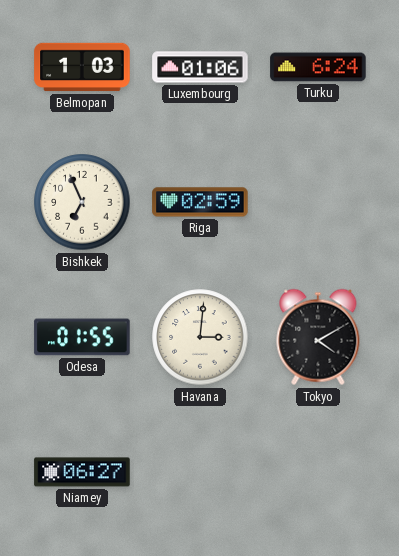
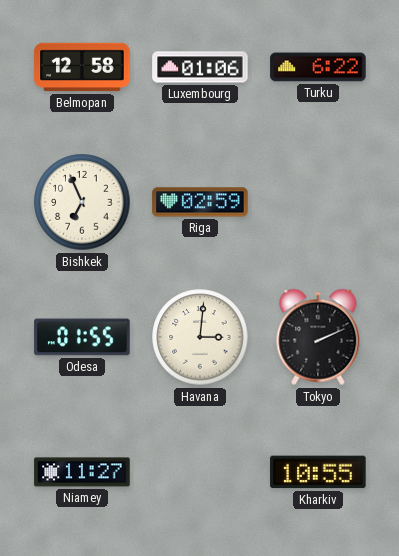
Belmopan: 1:03 -> 12:58
Turku: 6:24 -> 6:22
Tokyo: 4:10 -> 2:11
Niamey: 06:27 -> 11:27
Kharkiv: none -> 10:55
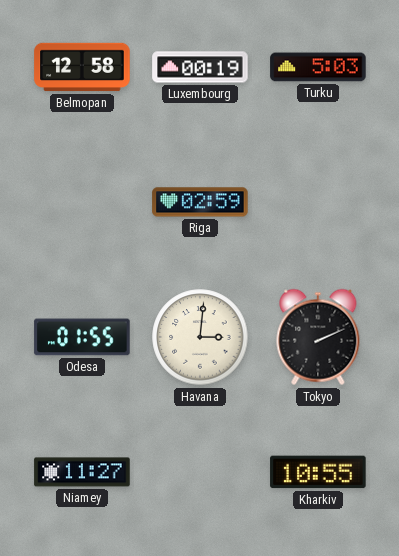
Luxembourg: 01:06 -> 00:19
Turku: 6:22 -> 5:03
Bishkek: 6:56 -> none
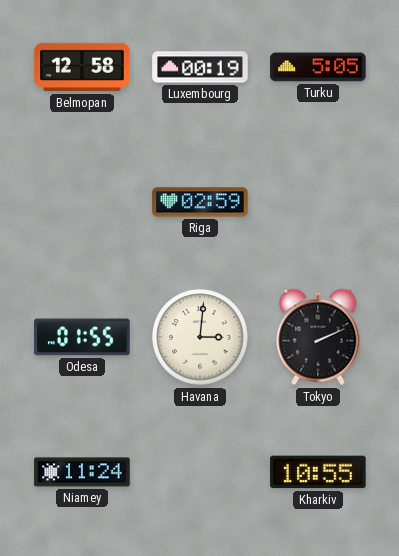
Turku: 5:03 -> 5:05
Niamey: 11:27 -> 11:24
